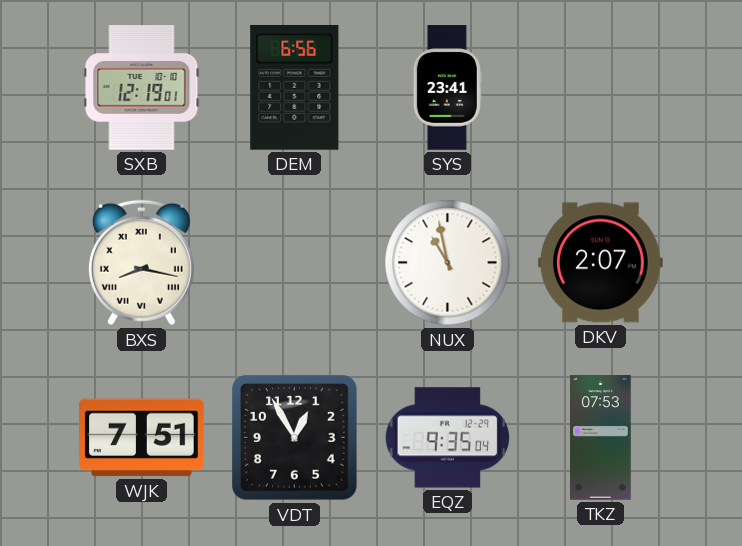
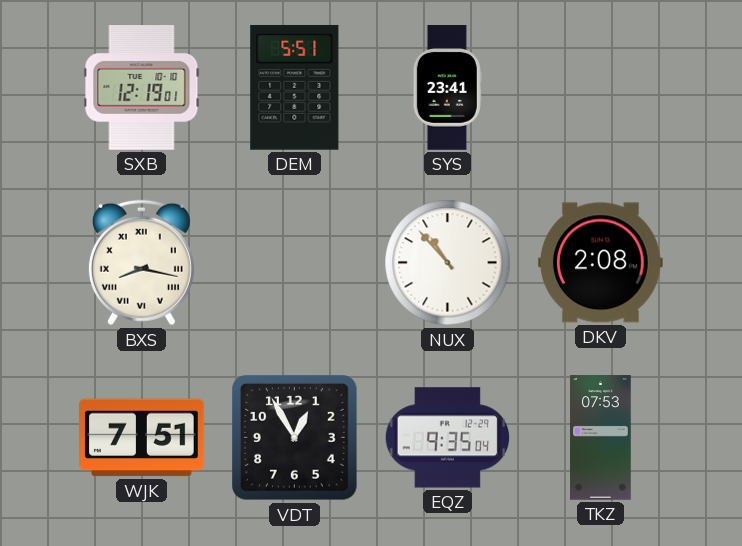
DEM: 6:56 -> 5:51
NUX: 10:58 -> 10:53
DKV: 2:07 -> 2:08
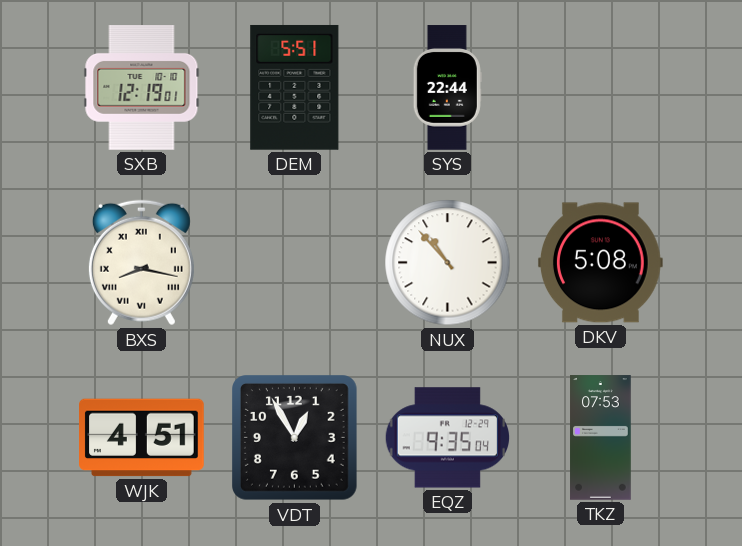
SYS: 23:41 -> 22:44
DKV: 2:08 -> 5:08
WJK: 7:51 -> 4:51
